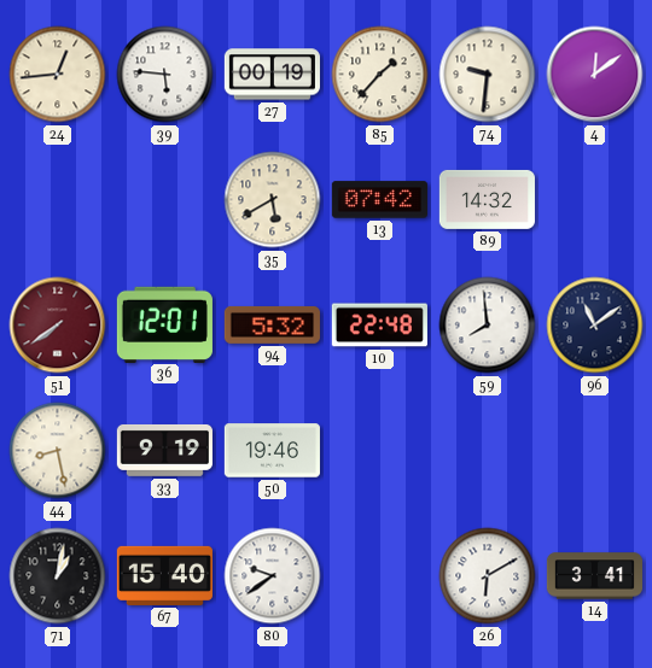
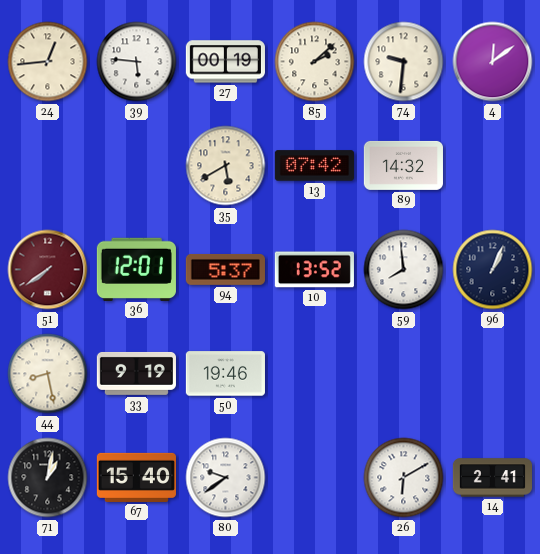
85: 1:37 -> 2:08
94: 5:32 -> 5:37
10: 22:48 -> 13:52
96: 11:09 -> 1:04
14: 3:41 -> 2:41
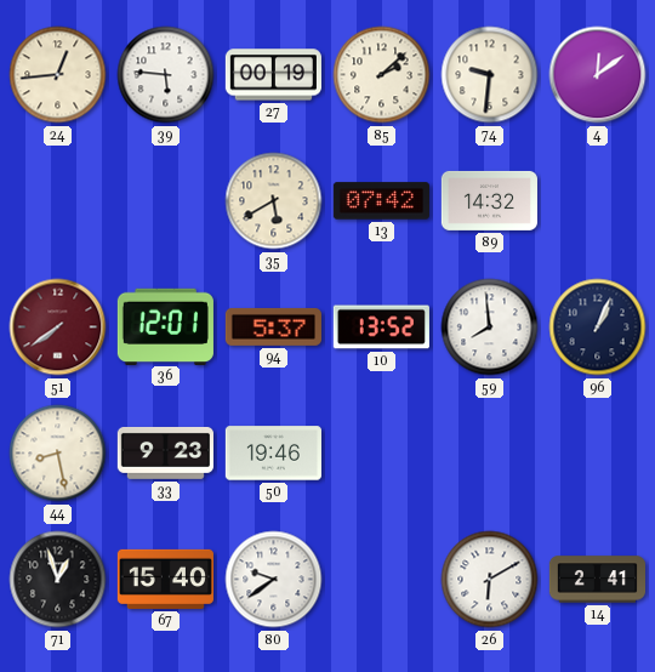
33: 9:19 -> 9:23
71: 1:02 -> 12:57
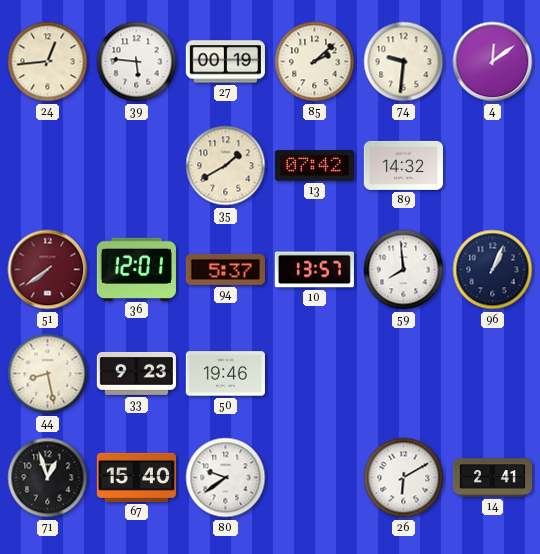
35: 5:40 -> 1:40
10: 13:52 -> 13:57
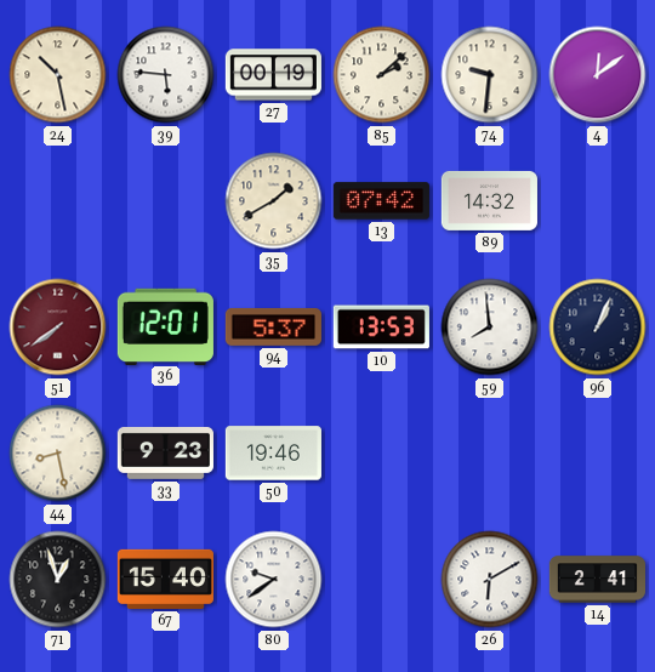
24: 12:44 -> 10:28
10: 13:57 -> 13:53
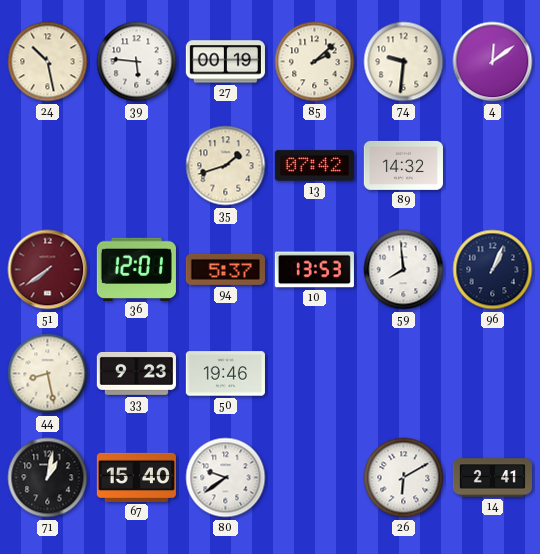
35: 1:40 -> 1:42
71: 12:57 -> 1:02
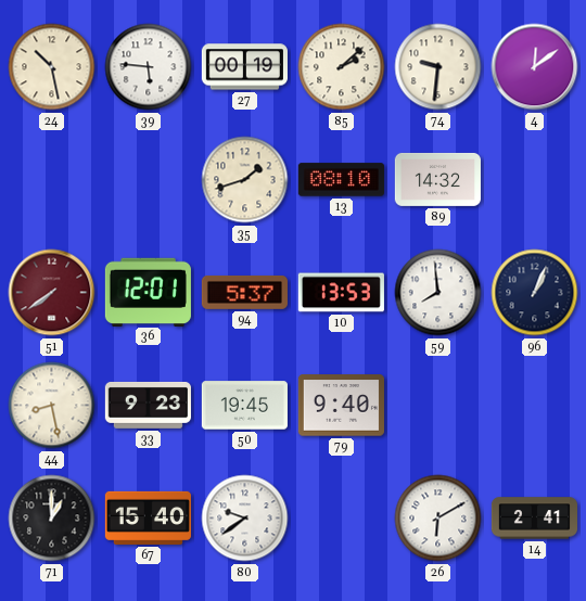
13: 07:42 -> 08:10
50: 19:46 -> 19:45
79: none -> 9:40
71: 1:02 -> 1:00
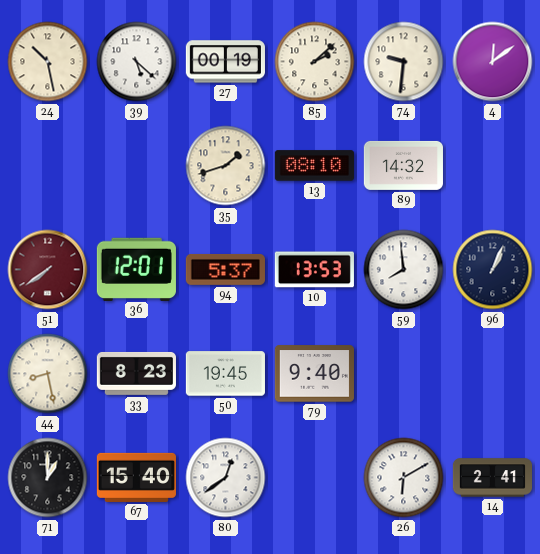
39: 5:46 -> 5:22
33: 9:23 -> 8:23
80: 9:39 -> 12:39
